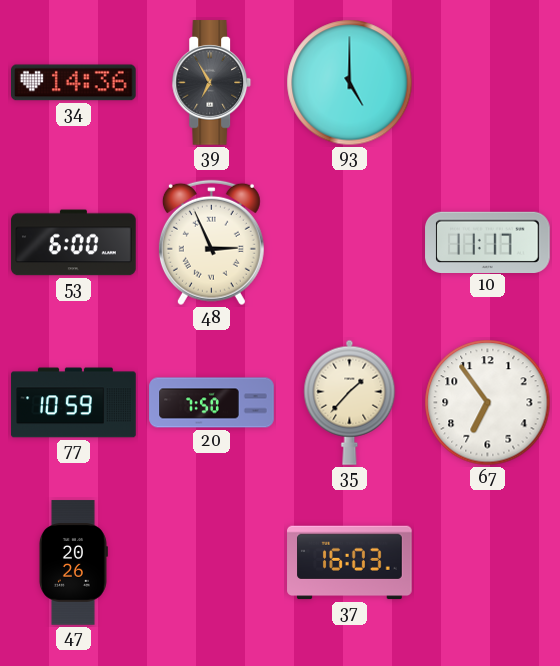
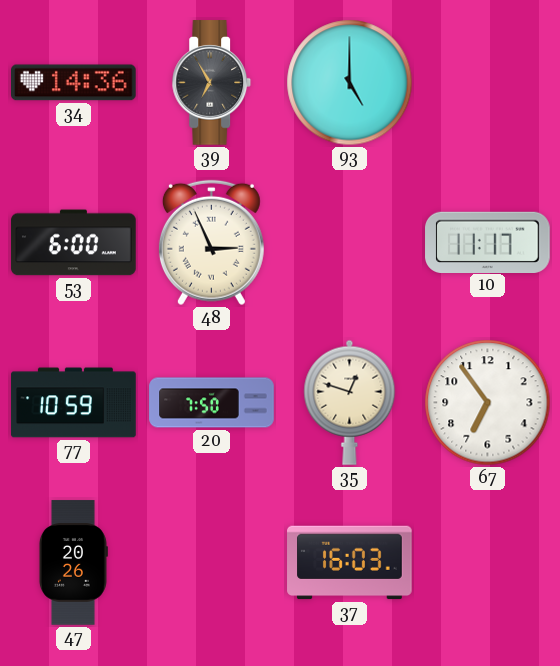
35: 1:37 -> 12:48
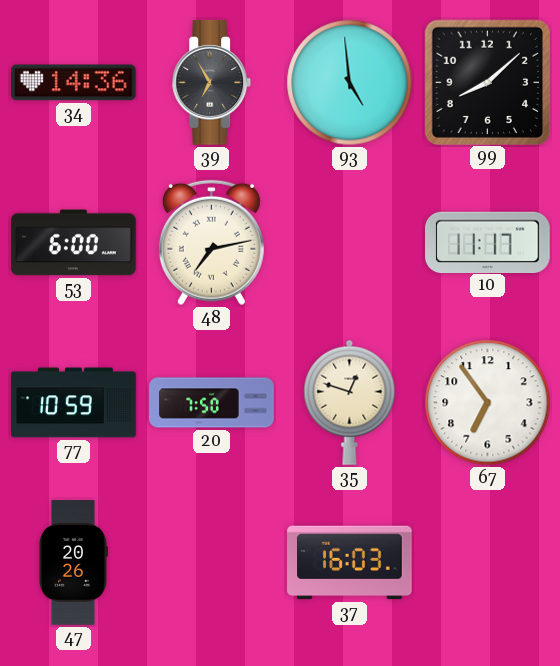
93: 5:00 -> 4:59
99: none -> 8:08
48: 2:56 -> 7:13
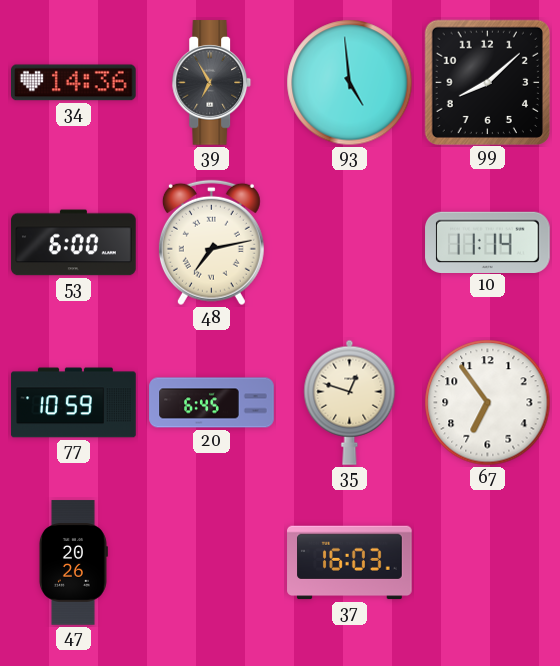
10: 11:17 -> 11:14
20: 7:50 -> 6:45
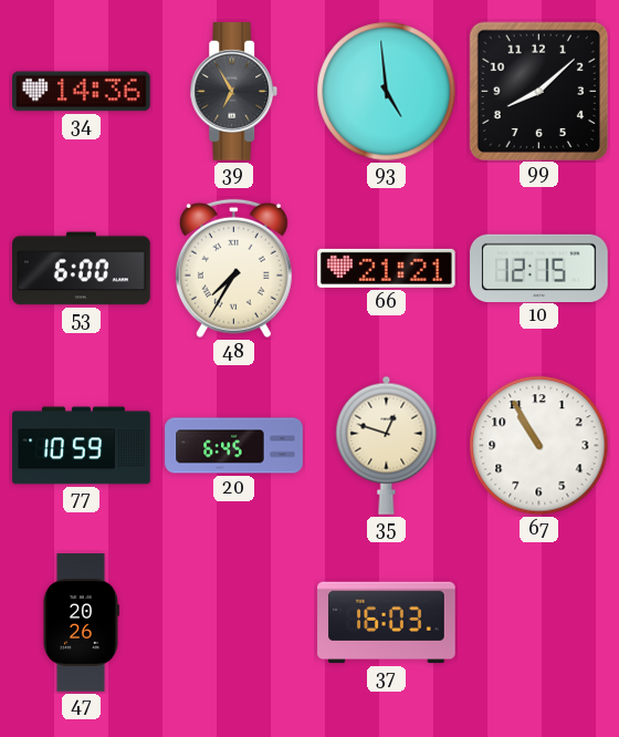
48: 7:13 -> 7:35
66: none -> 21:21
10: 11:14 -> 12:15
67: 6:54 -> 10:55
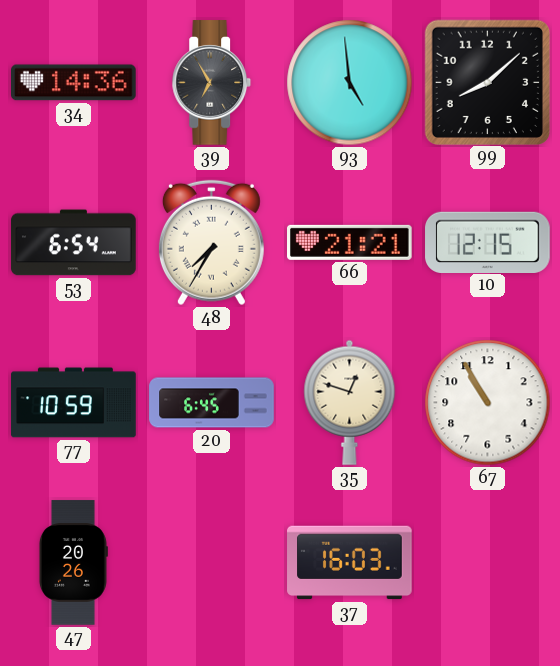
53: 6:00 -> 6:54
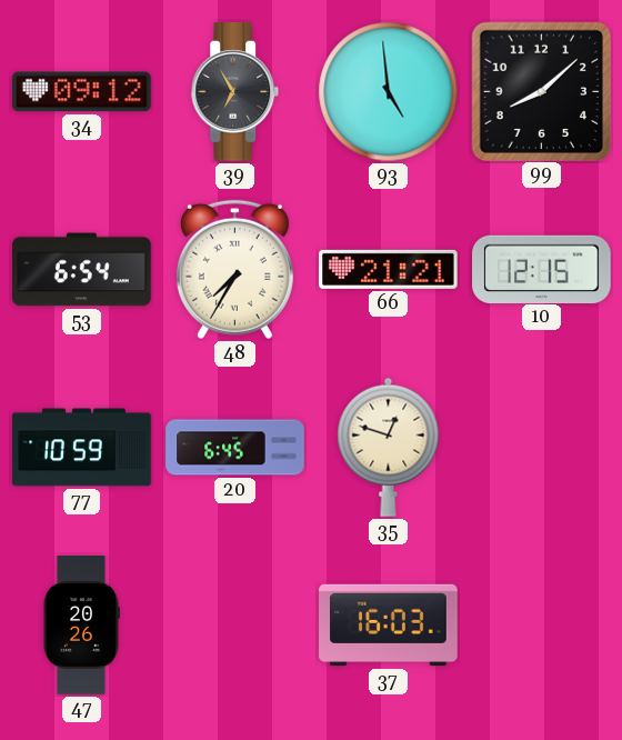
34: 14:36 -> 09:12
67: 10:55 -> none
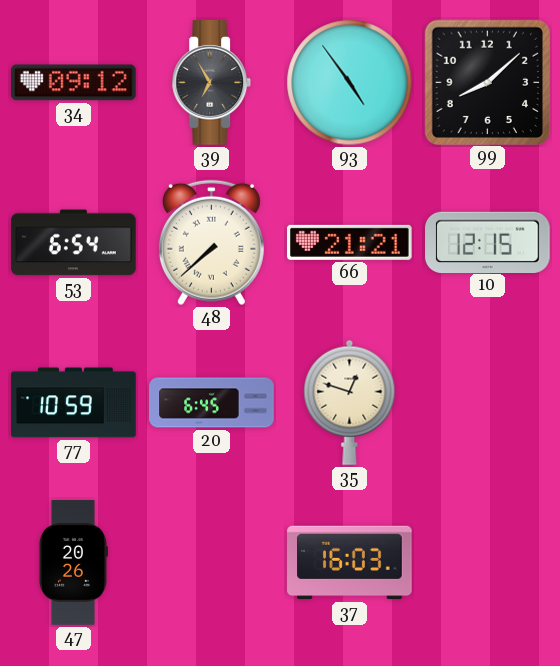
93: 4:59 -> 4:54
48: 7:35 -> 7:38
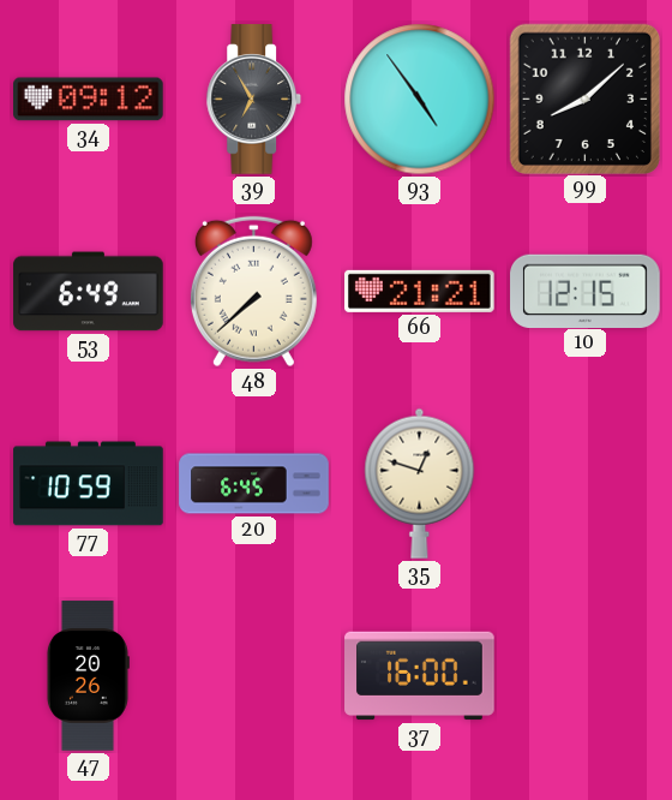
53: 6:54 -> 6:49
37: 16:03 -> 16:00
